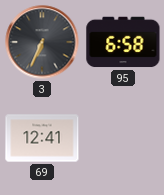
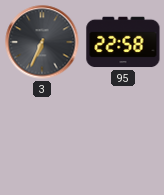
95: 6:58 -> 22:58
69: 12:41 -> none
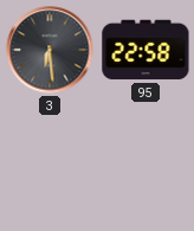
3: 6:34 -> 6:29
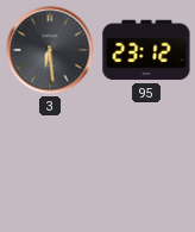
95: 22:58 -> 23:12
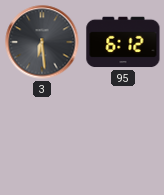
95: 23:12 -> 6:12
